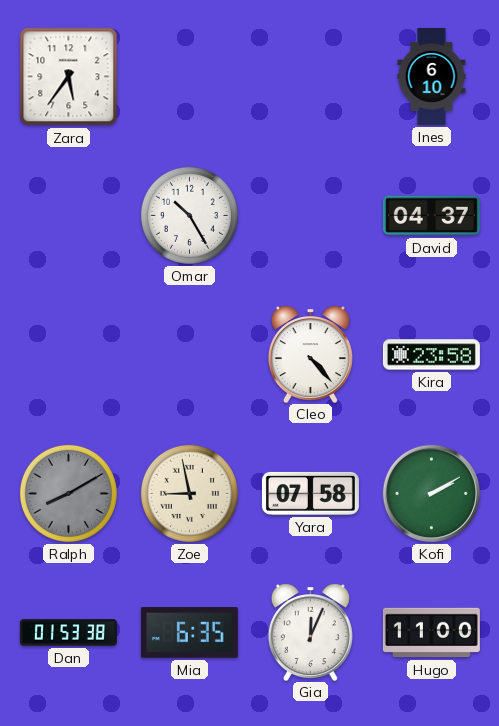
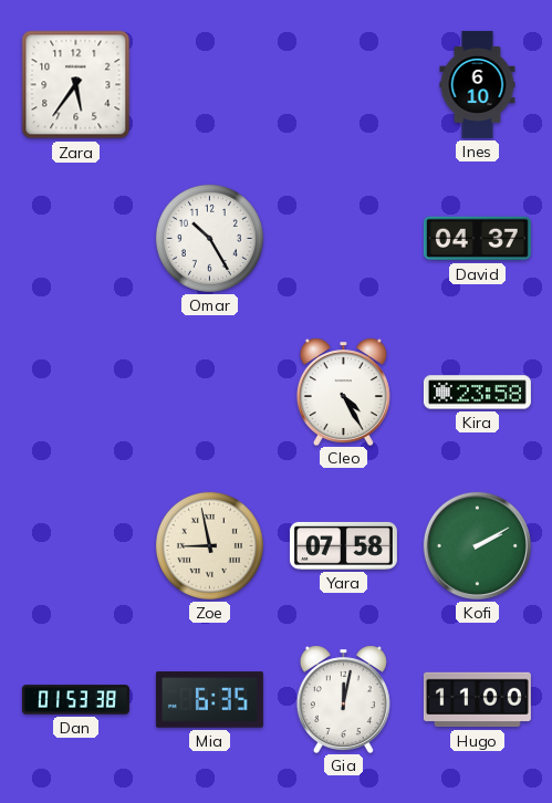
Cleo: 4:23 -> 4:25
Ralph: 8:10 -> none
Gia: 12:04 -> 12:02
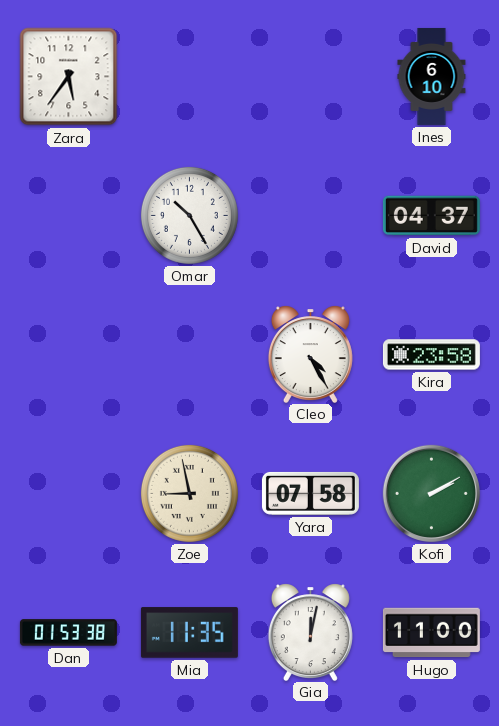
Mia: 6:35 -> 11:35
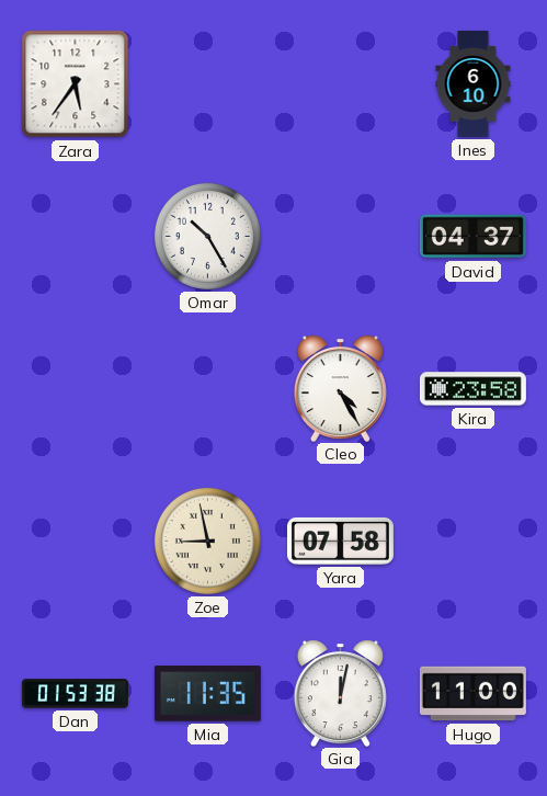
Kofi: 2:10 -> none
